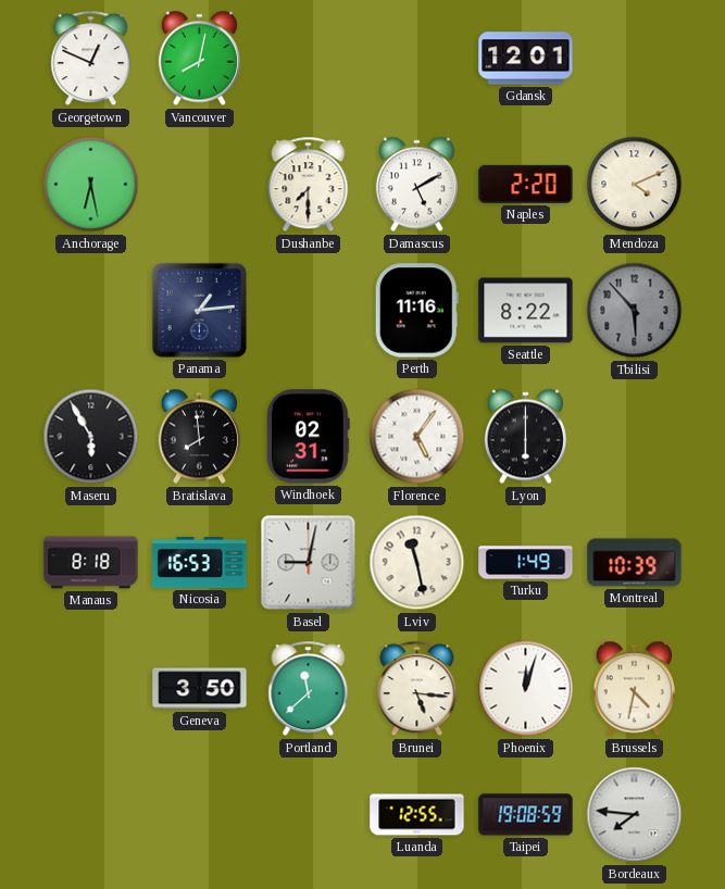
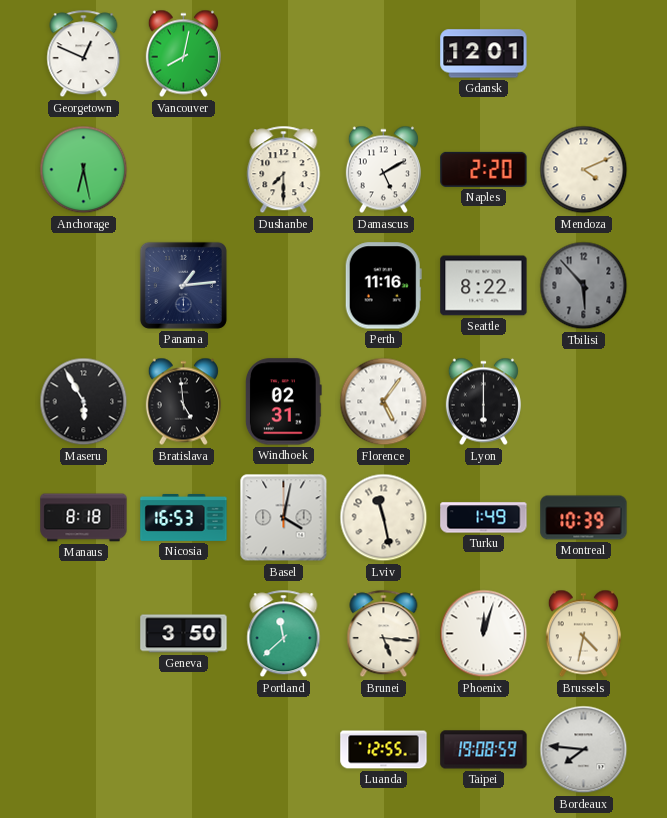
Bratislava: 7:59 -> 4:59
Basel: 9:02 -> 4:02
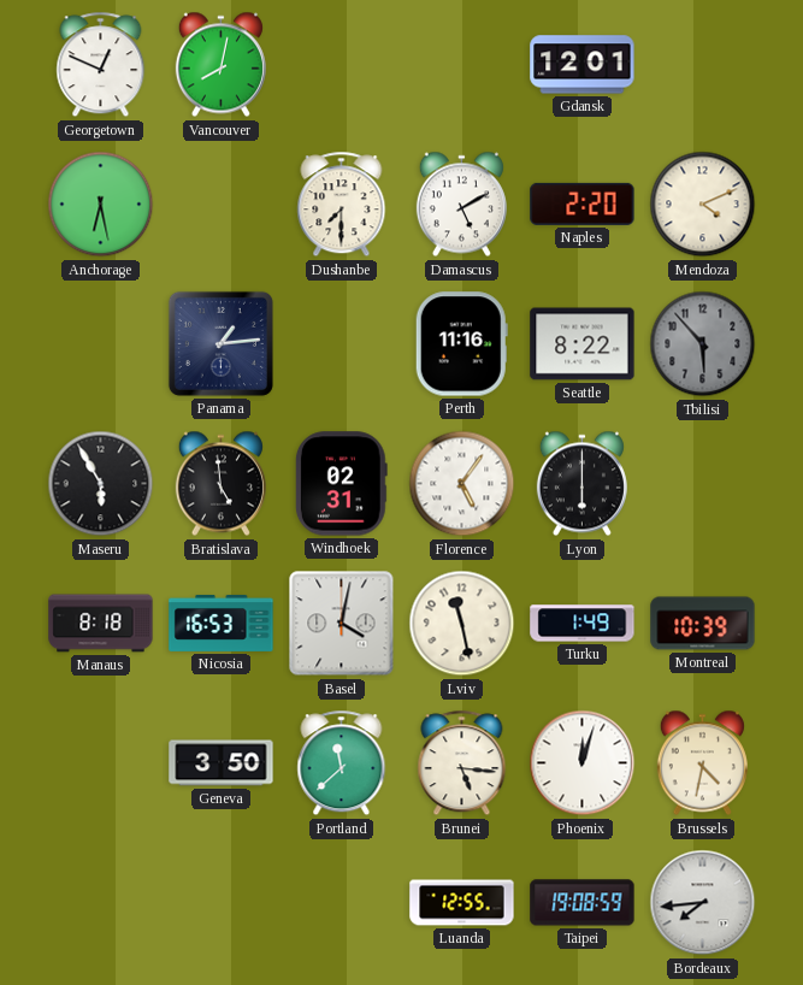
Bordeaux: 7:46 -> 7:44
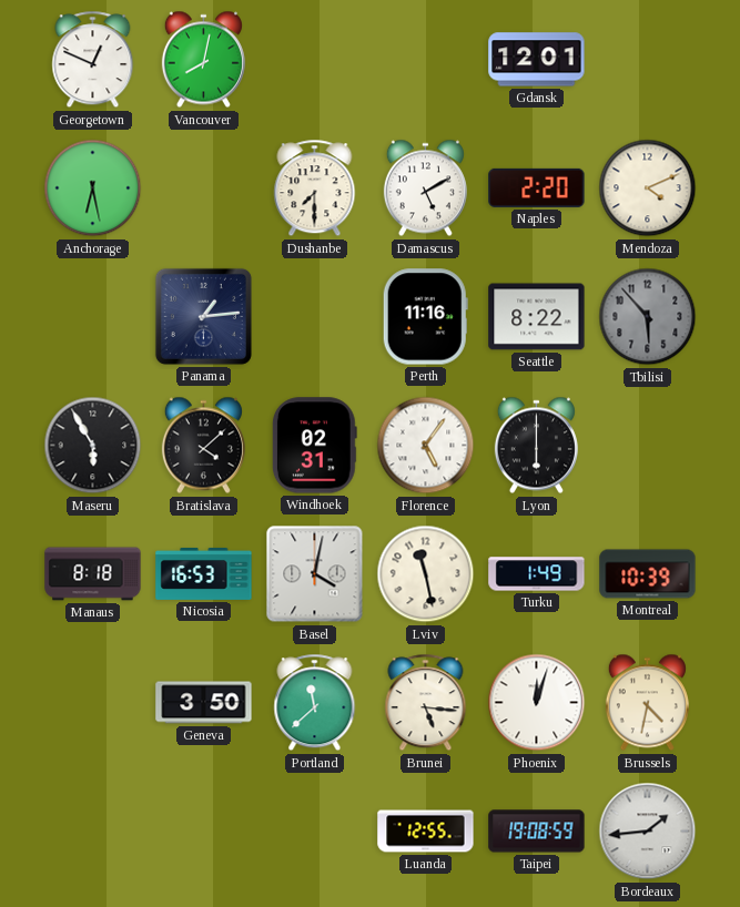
Bratislava: 4:59 -> 4:08
Bordeaux: 7:44 -> 1:44
